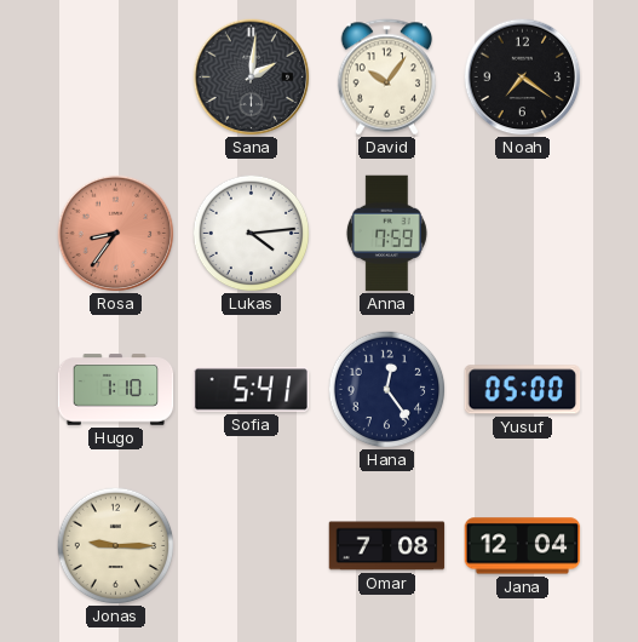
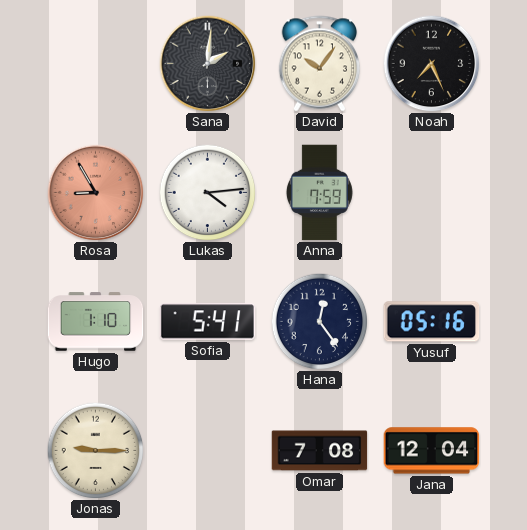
Noah: 7:21 -> 7:26
Rosa: 8:36 -> 8:55
Yusuf: 05:00 -> 05:16
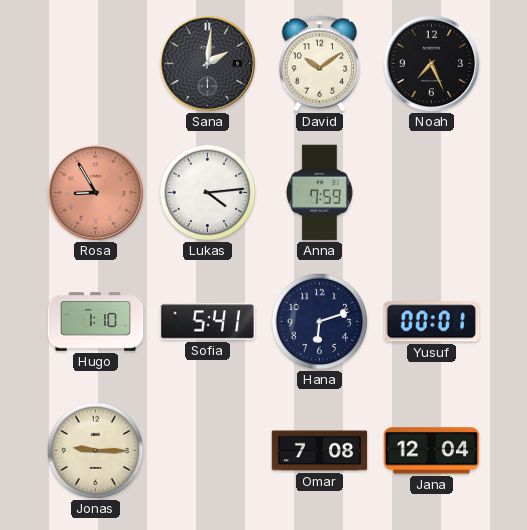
David: 10:06 -> 10:09
Hana: 12:24 -> 6:12
Yusuf: 05:16 -> 00:01
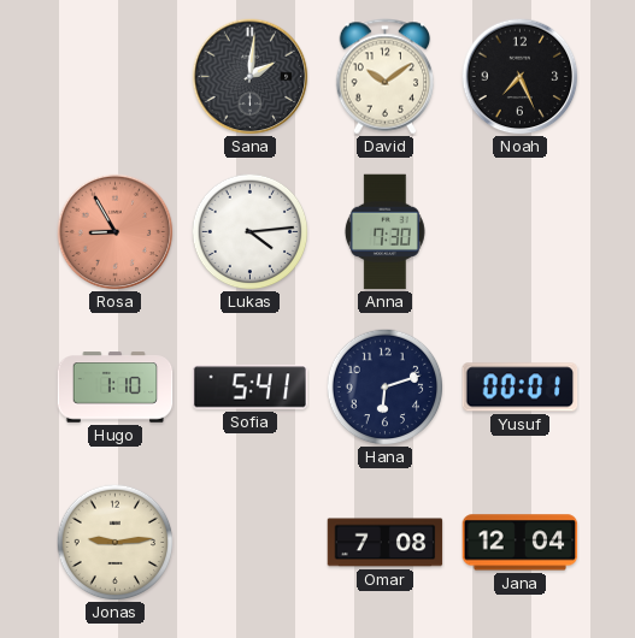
Anna: 7:59 -> 7:30
Jonas: 9:15 -> 9:14
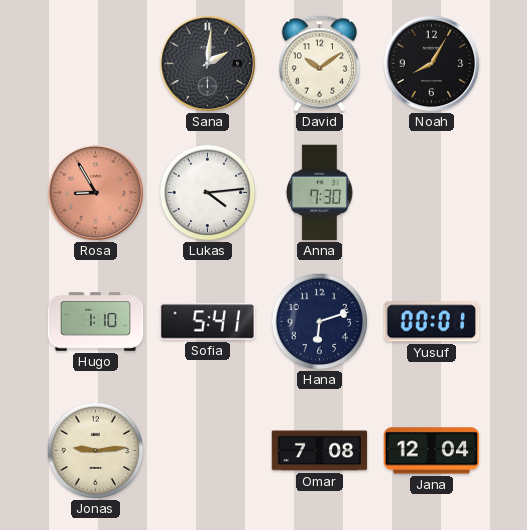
Noah: 7:26 -> 8:05
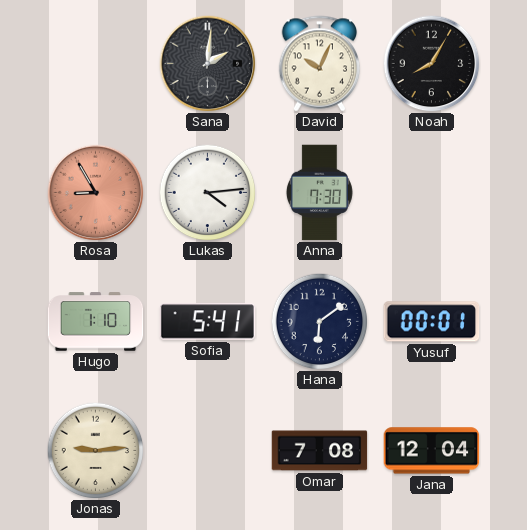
David: 10:09 -> 10:04
Hana: 6:12 -> 6:09
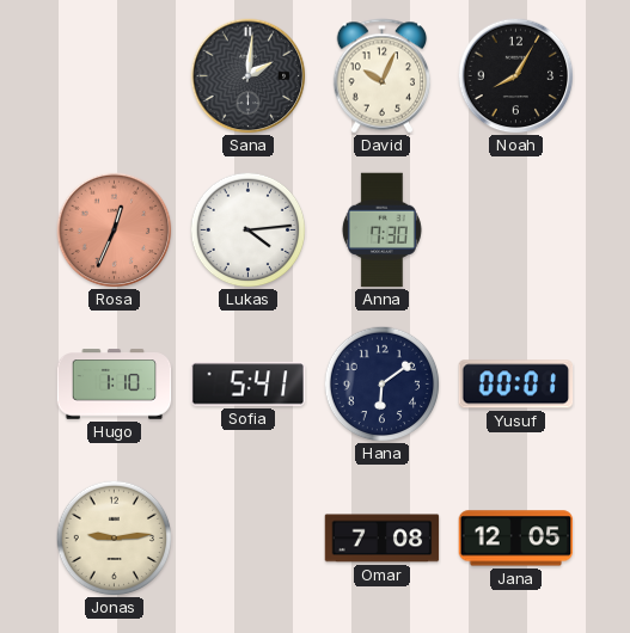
Rosa: 8:55 -> 12:34
Jana: 12:04 -> 12:05
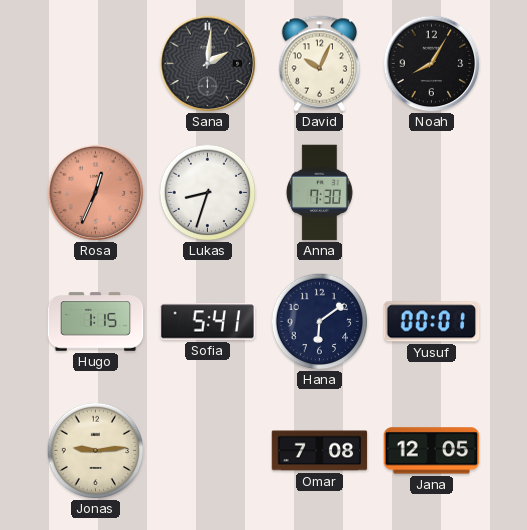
Lukas: 4:14 -> 8:33
Hugo: 1:10 -> 1:15
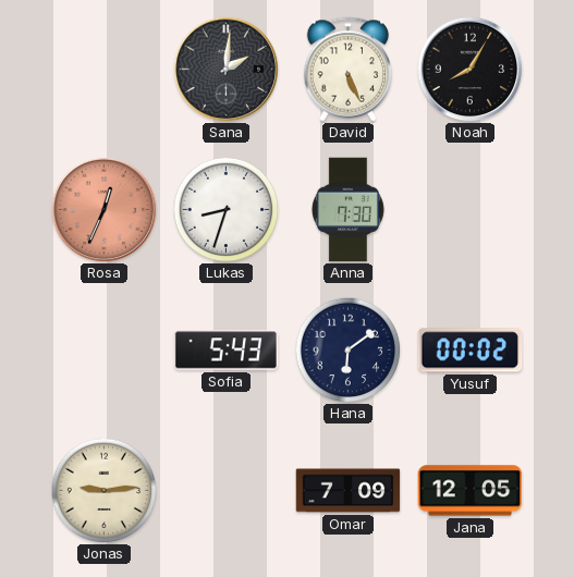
David: 10:04 -> 5:26
Hugo: 1:15 -> none
Sofia: 5:41 -> 5:43
Yusuf: 00:01 -> 00:02
Omar: 7:08 -> 7:09
